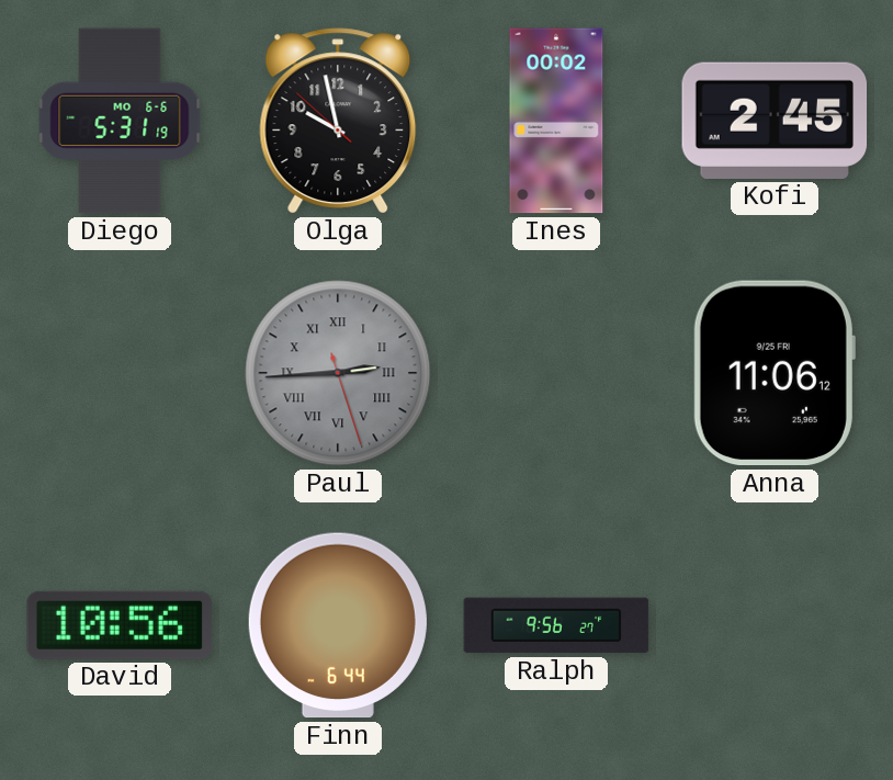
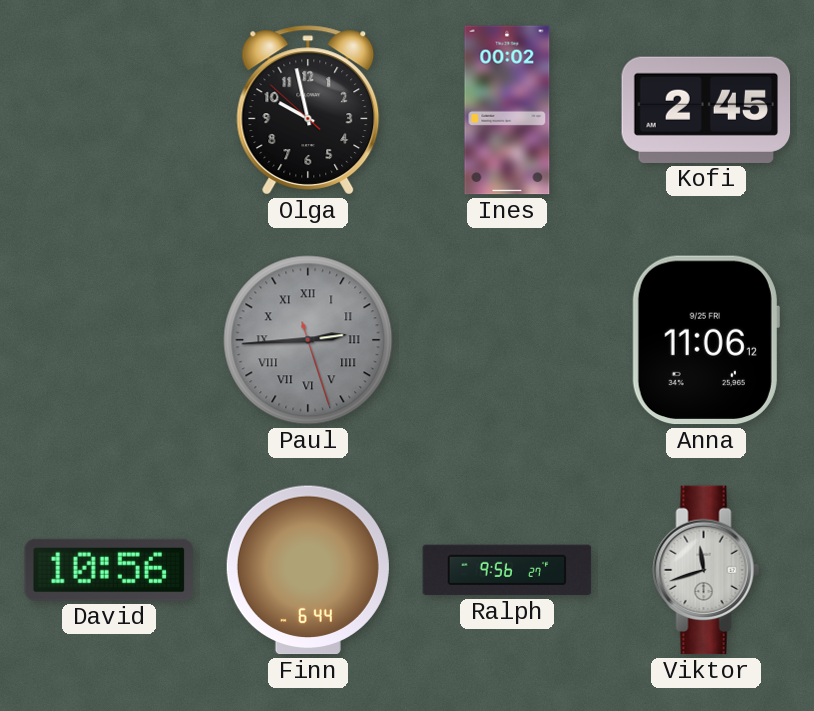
Diego: 5:31 -> none
Viktor: none -> 11:42
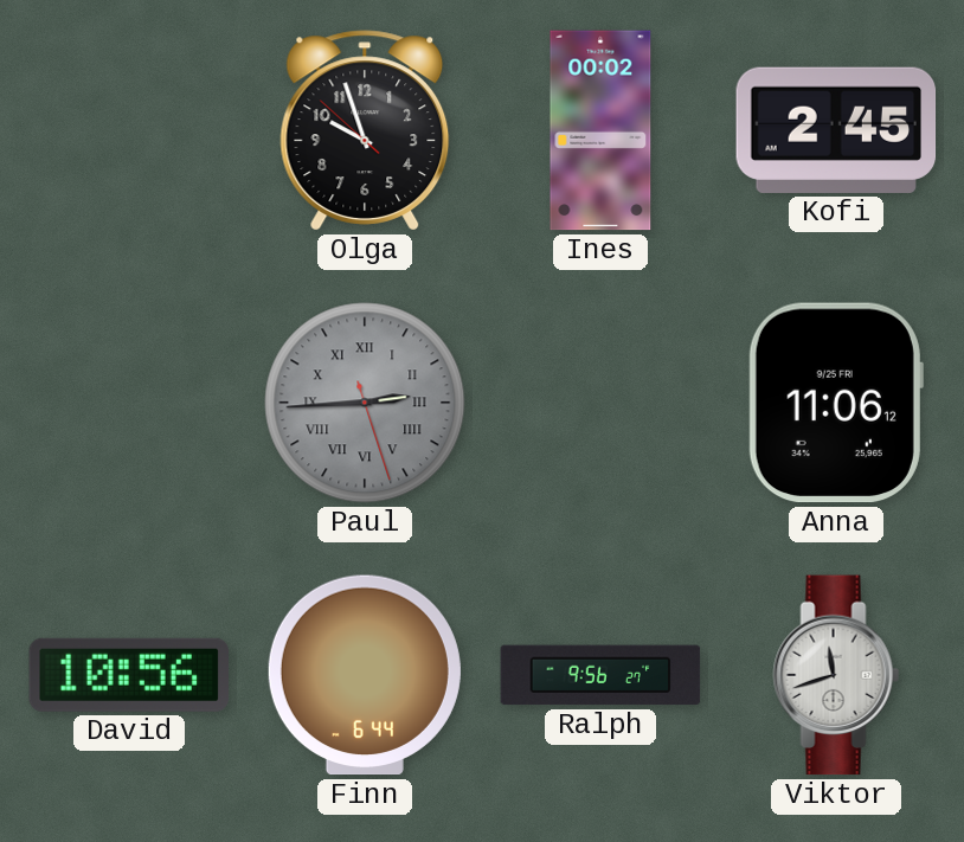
Olga: 9:57 -> 9:56
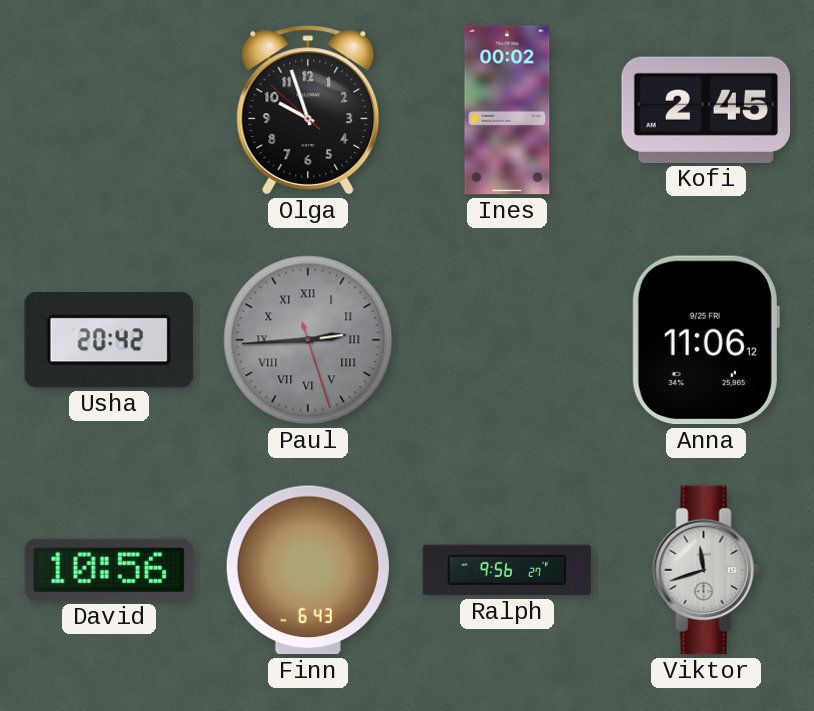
Usha: none -> 20:42
Finn: 6:44 -> 6:43
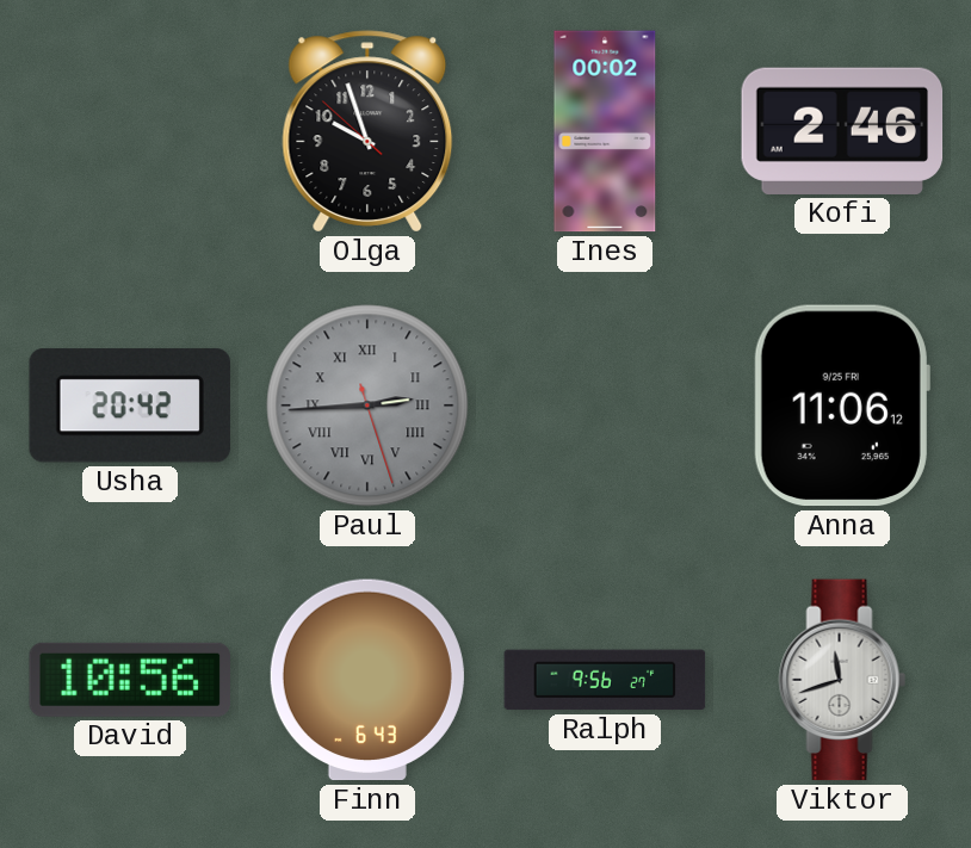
Kofi: 2:45 -> 2:46
